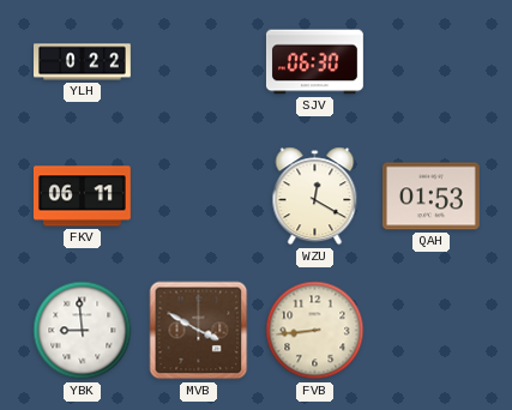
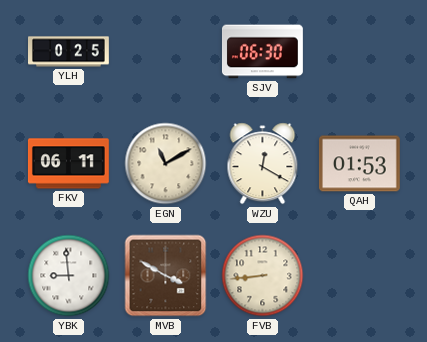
YLH: 0:22 -> 0:25
EGN: none -> 11:10
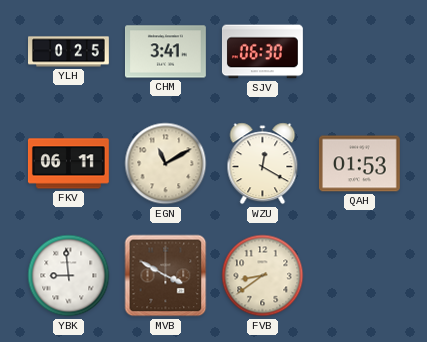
CHM: none -> 3:41
FVB: 8:44 -> 8:39
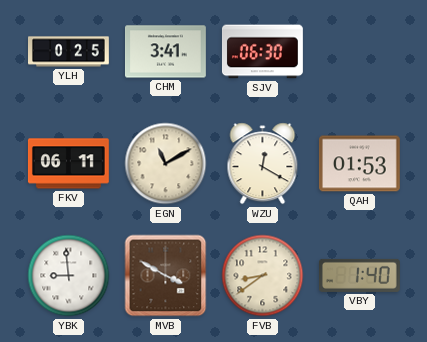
VBY: none -> 1:40
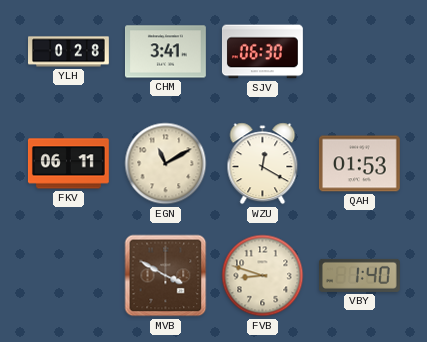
YLH: 0:25 -> 0:28
YBK: 8:59 -> none
FVB: 8:39 -> 8:48
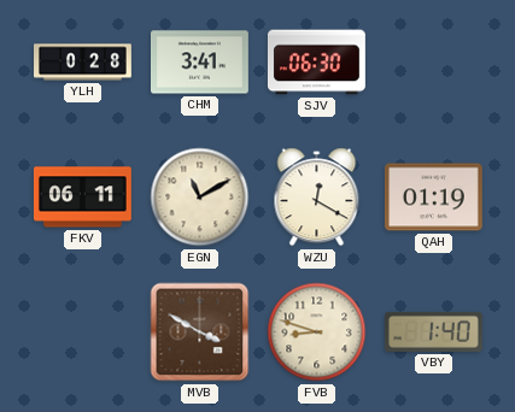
QAH: 01:53 -> 01:19
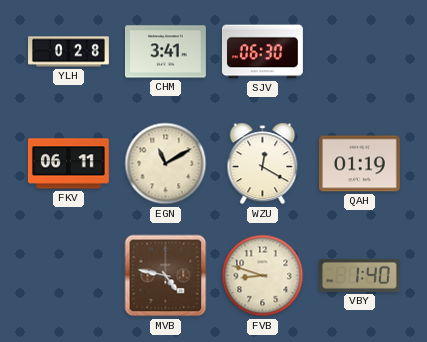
MVB: 3:50 -> 4:47
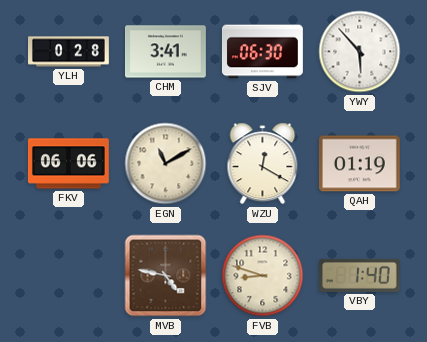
YWY: none -> 5:53
FKV: 06:11 -> 06:06
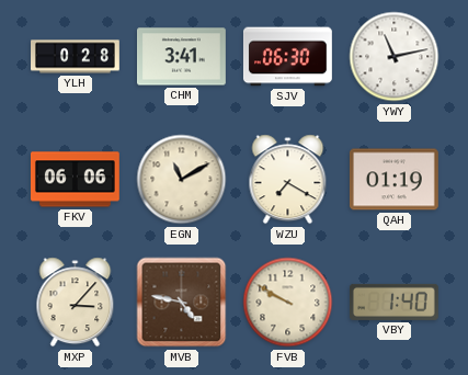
YWY: 5:53 -> 11:13
WZU: 12:20 -> 7:20
MXP: none -> 3:07
FVB: 8:48 -> 9:50
